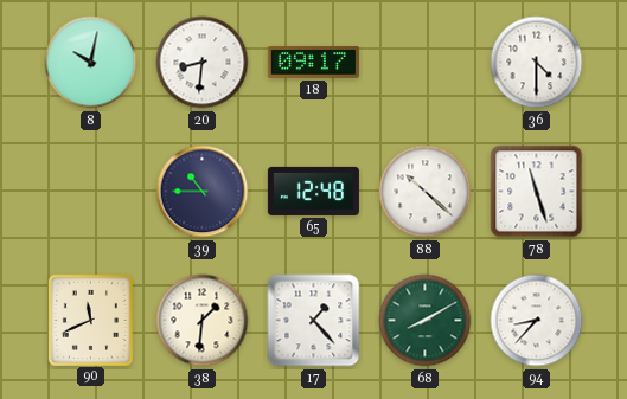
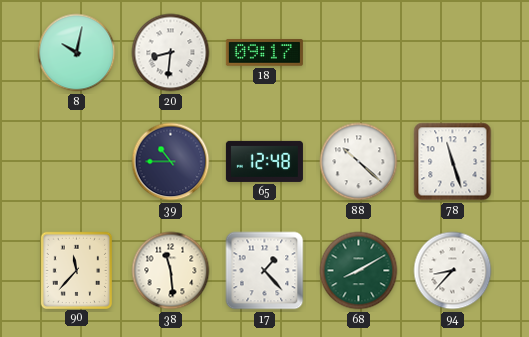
36: 4:30 -> none
90: 11:41 -> 11:37
38: 1:31 -> 11:29
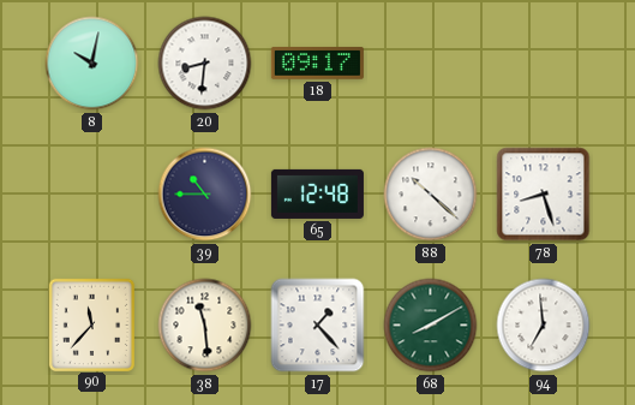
78: 11:27 -> 8:27
94: 8:37 -> 6:59
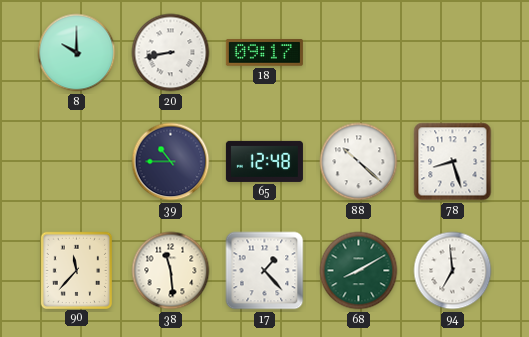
8: 10:02 -> 10:00
20: 8:31 -> 8:43
